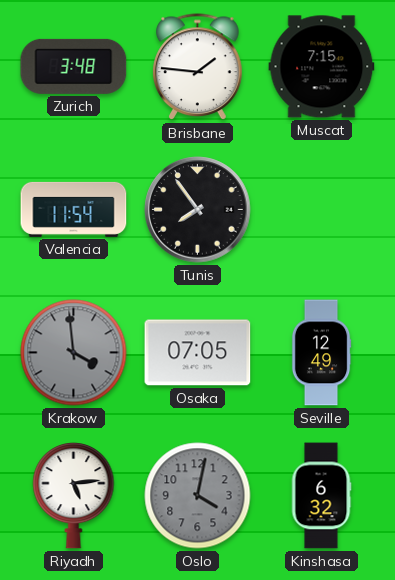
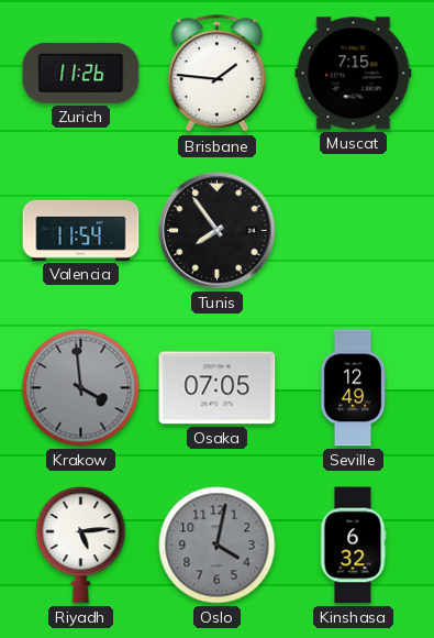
Zurich: 3:48 -> 11:26
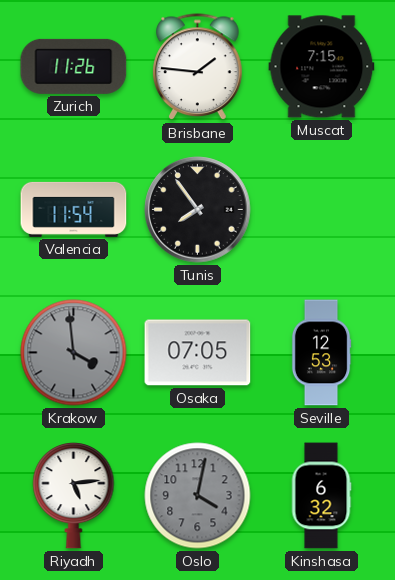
Seville: 12:49 -> 12:53
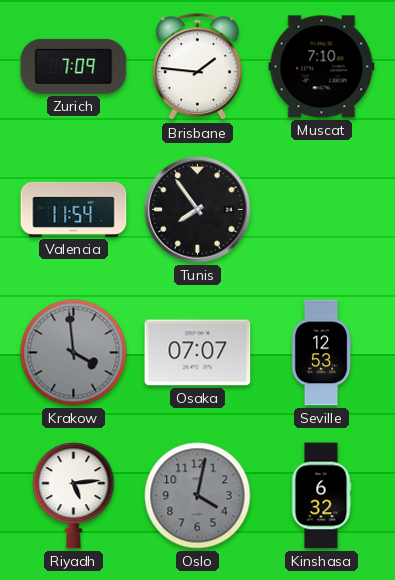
Zurich: 11:26 -> 7:09
Muscat: 7:15 -> 7:10
Osaka: 07:05 -> 07:07
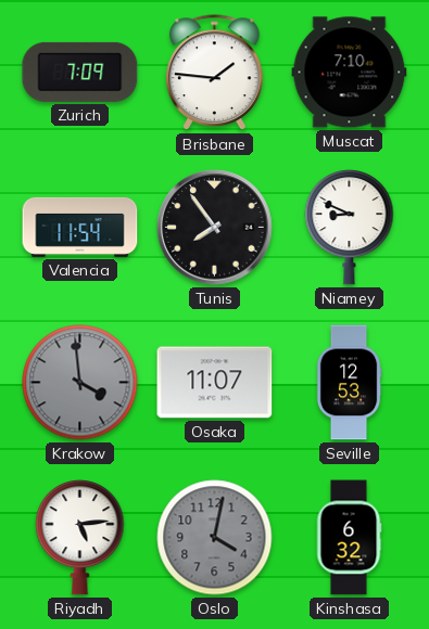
Niamey: none -> 8:49
Osaka: 07:07 -> 11:07
